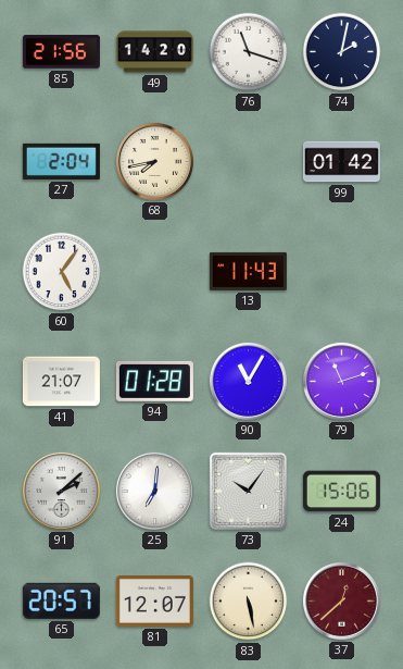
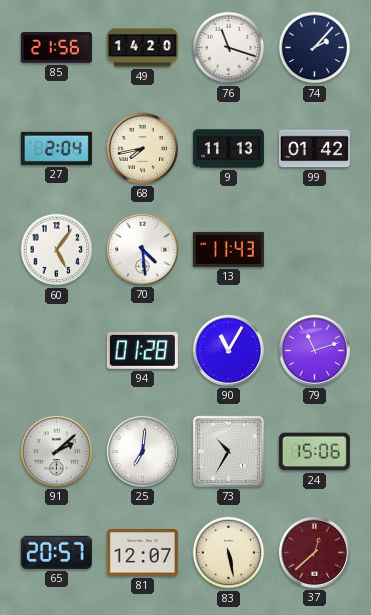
74: 2:02 -> 2:07
9: none -> 11:13
70: none -> 4:29
41: 21:07 -> none
73: 10:06 -> 10:35
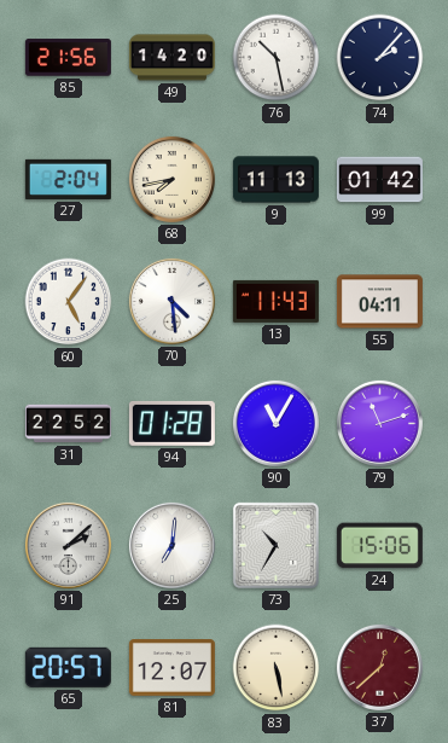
76: 11:18 -> 10:28
55: none -> 04:11
31: none -> 22:52
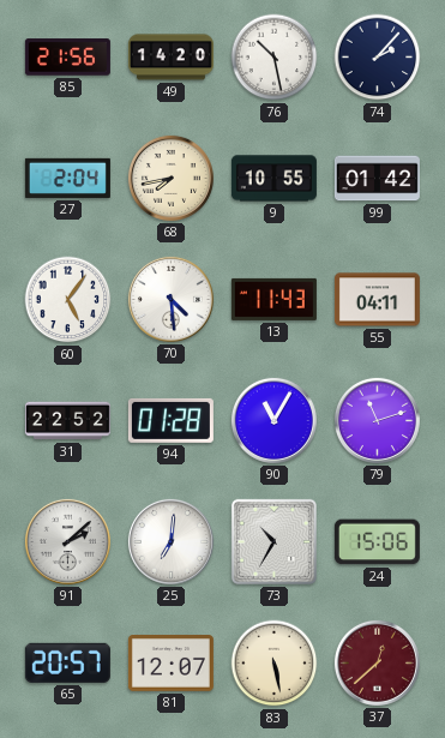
9: 11:13 -> 10:55
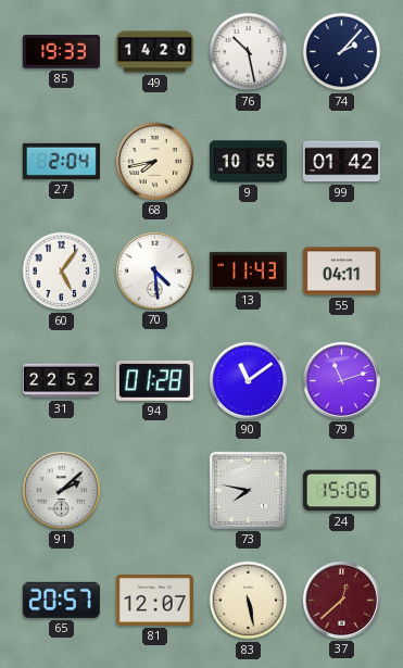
85: 21:56 -> 19:33
90: 11:05 -> 11:09
25: 7:01 -> none
73: 10:35 -> 7:47
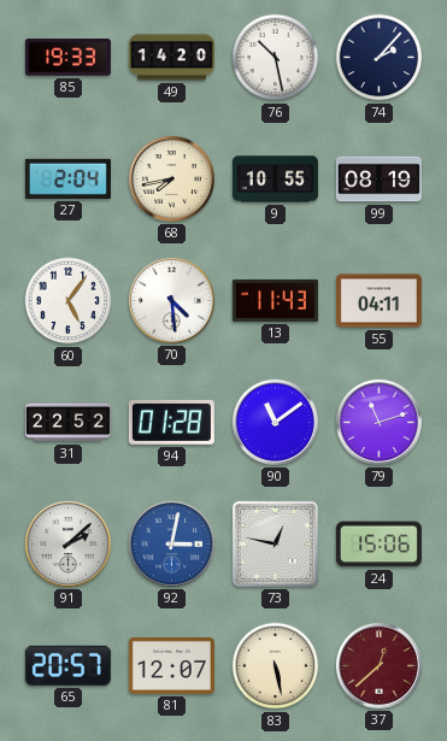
99: 01:42 -> 08:19
92: none -> 3:02
73: 7:47 -> 12:47
